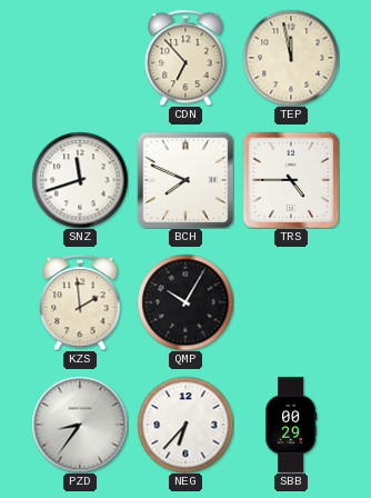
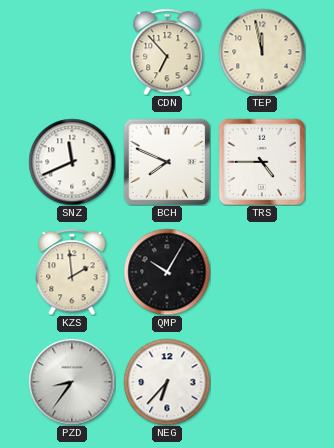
SNZ: 11:42 -> 11:41
SBB: 00:29 -> none
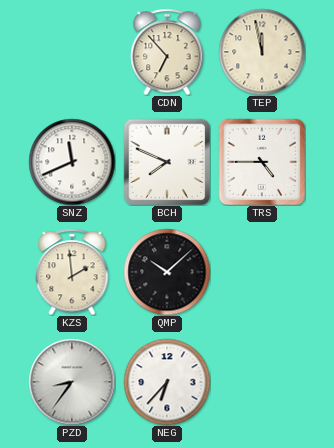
QMP: 10:05 -> 10:08
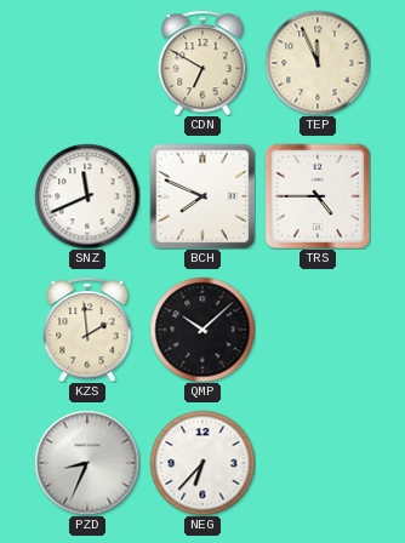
CDN: 6:53 -> 6:50
TEP: 11:58 -> 11:56
PZD: 8:36 -> 8:34
